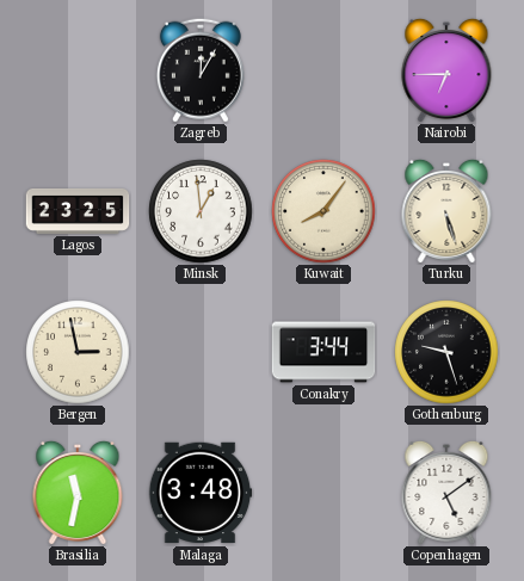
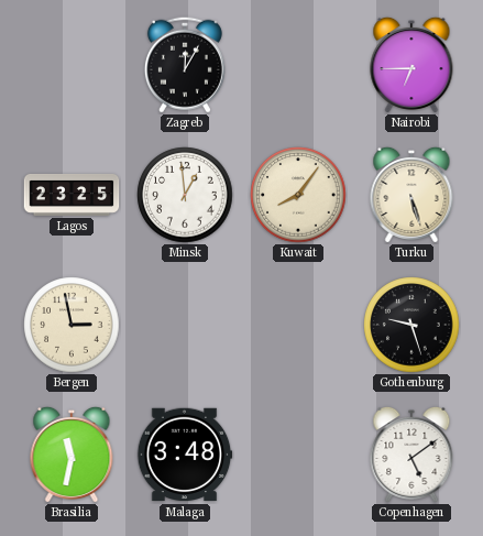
Conakry: 3:44 -> none
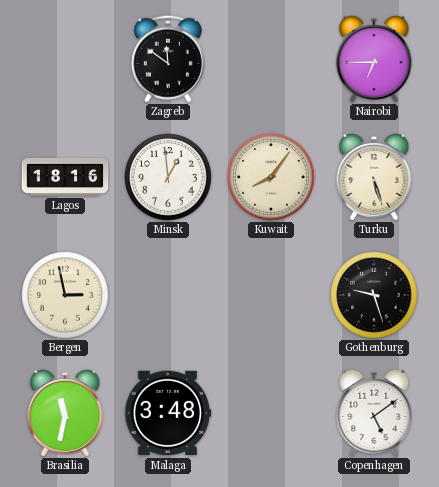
Zagreb: 12:05 -> 11:51
Lagos: 23:25 -> 18:16
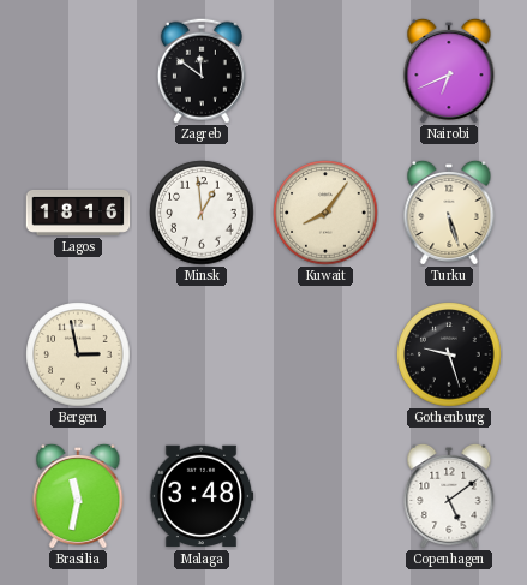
Nairobi: 6:45 -> 6:41
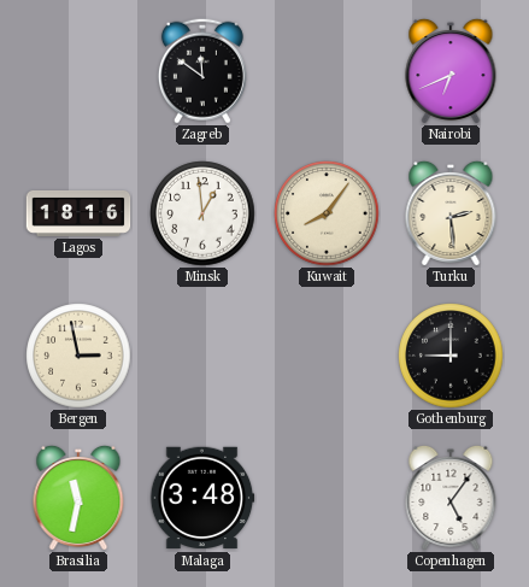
Turku: 5:27 -> 2:29
Gothenburg: 9:27 -> 9:00
Copenhagen: 5:09 -> 5:06
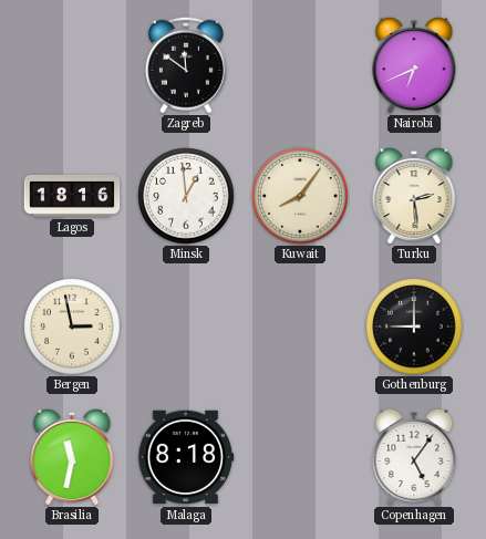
Malaga: 3:48 -> 8:18
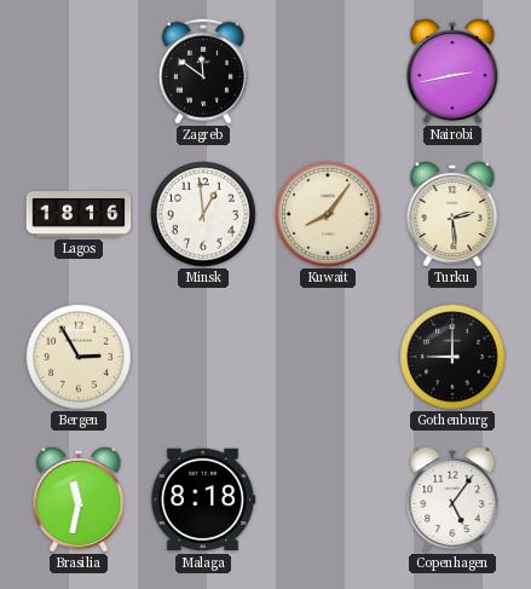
Nairobi: 6:41 -> 2:43
Bergen: 2:58 -> 2:55
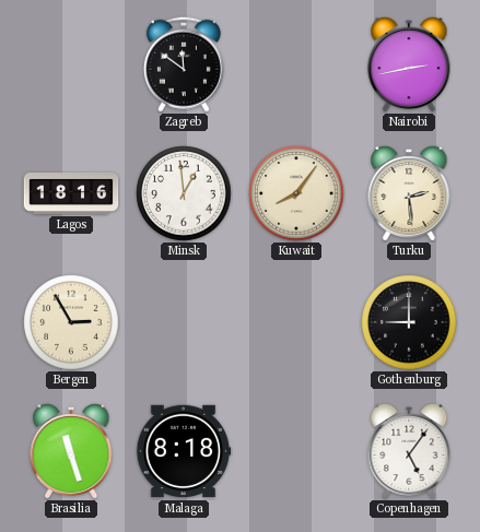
Brasilia: 11:32 -> 11:27
